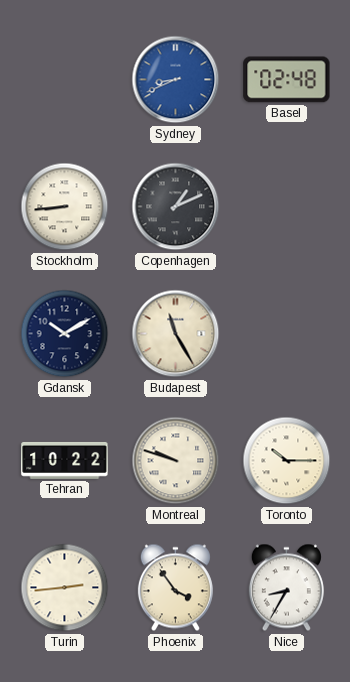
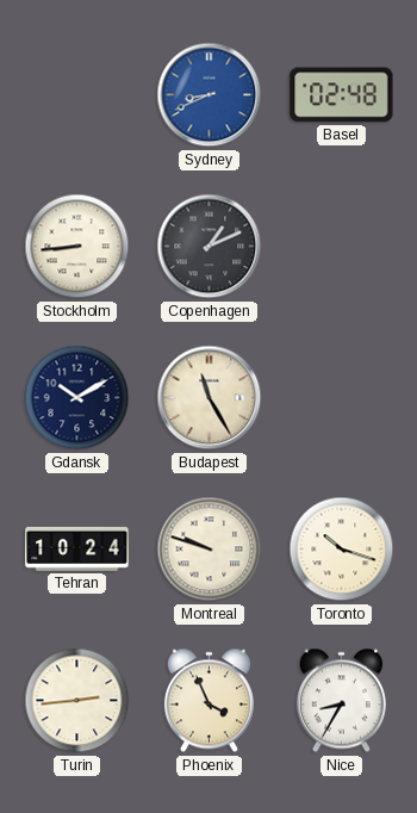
Tehran: 10:22 -> 10:24
Toronto: 10:15 -> 10:18
Phoenix: 3:54 -> 3:56
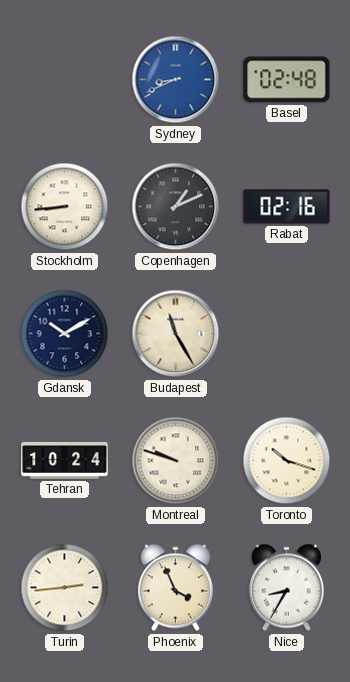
Rabat: none -> 02:16
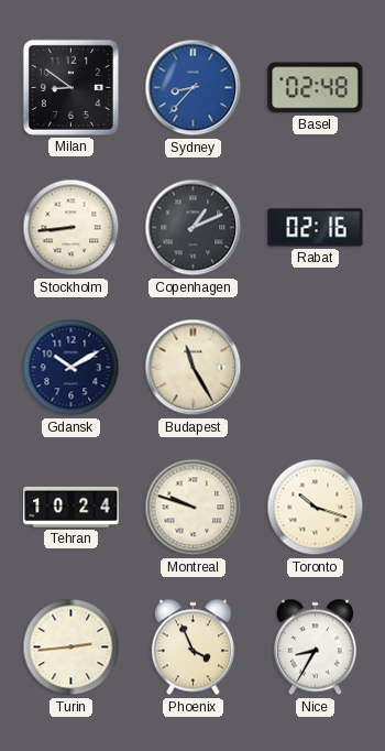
Milan: none -> 8:51
Sydney: 8:41 -> 8:37
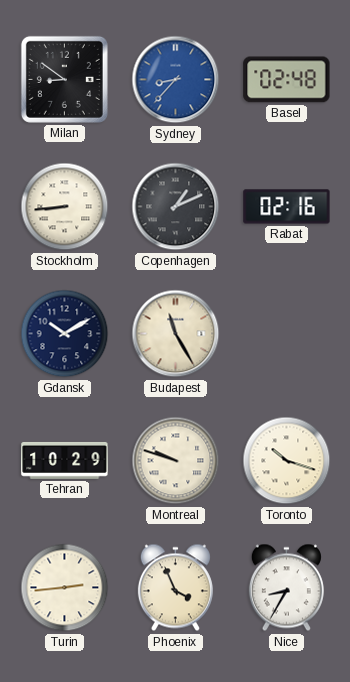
Tehran: 10:24 -> 10:29
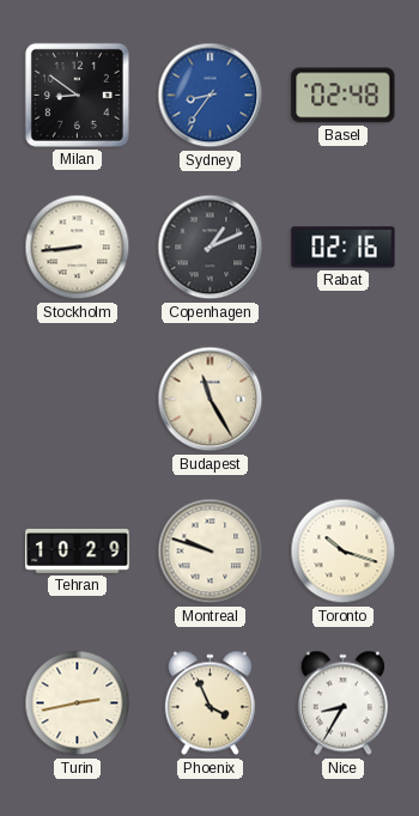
Sydney: 8:37 -> 8:36
Gdansk: 10:10 -> none
Turin: 2:44 -> 2:43
